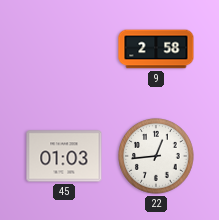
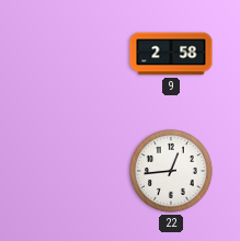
45: 01:03 -> none
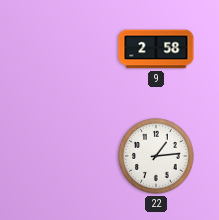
22: 12:44 -> 1:14
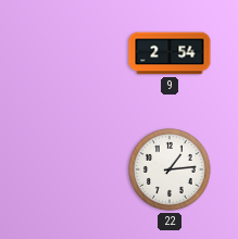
9: 2:58 -> 2:54
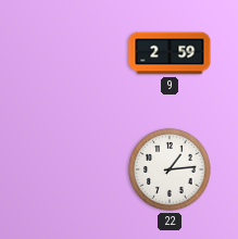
9: 2:54 -> 2:59
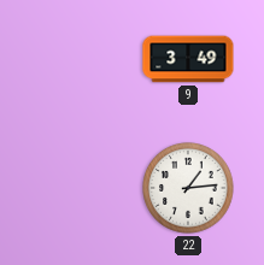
9: 2:59 -> 3:49
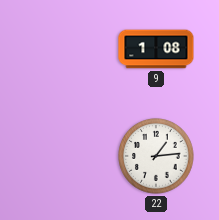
9: 3:49 -> 1:08
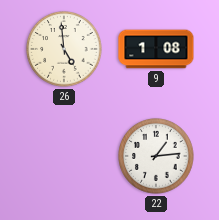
26: none -> 4:59
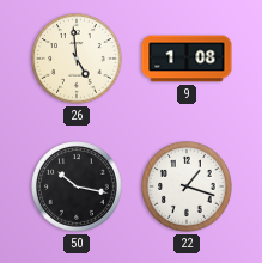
50: none -> 10:17
22: 1:14 -> 1:18
